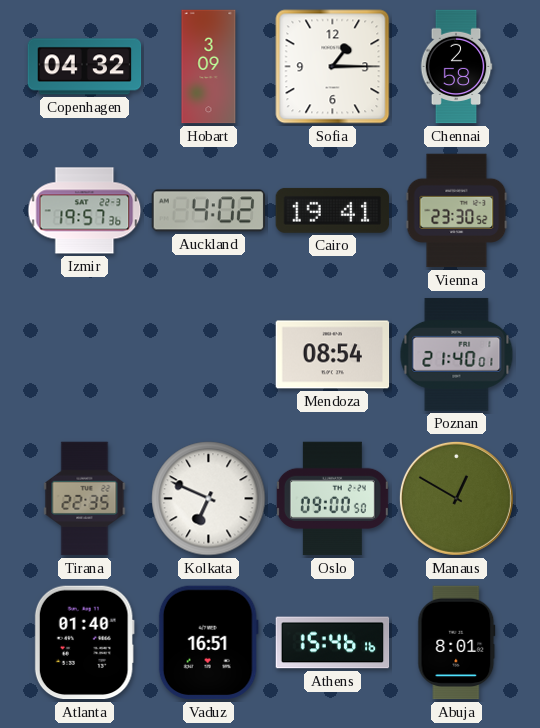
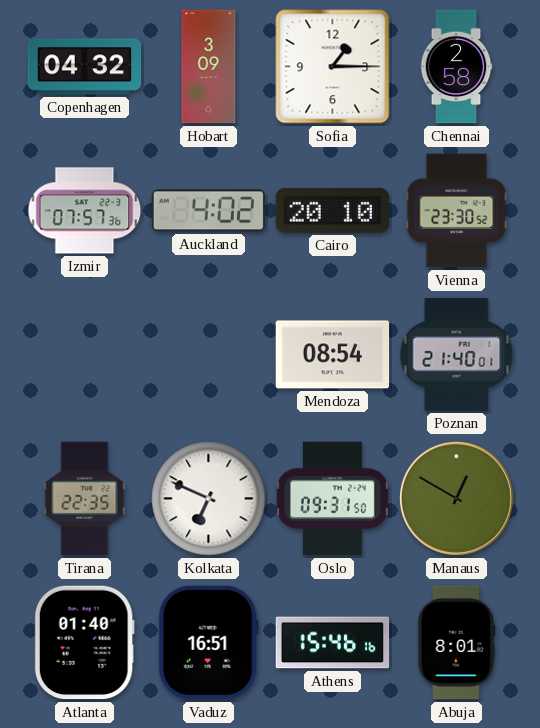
Izmir: 19:57 -> 07:57
Cairo: 19:41 -> 20:10
Oslo: 09:00 -> 09:31
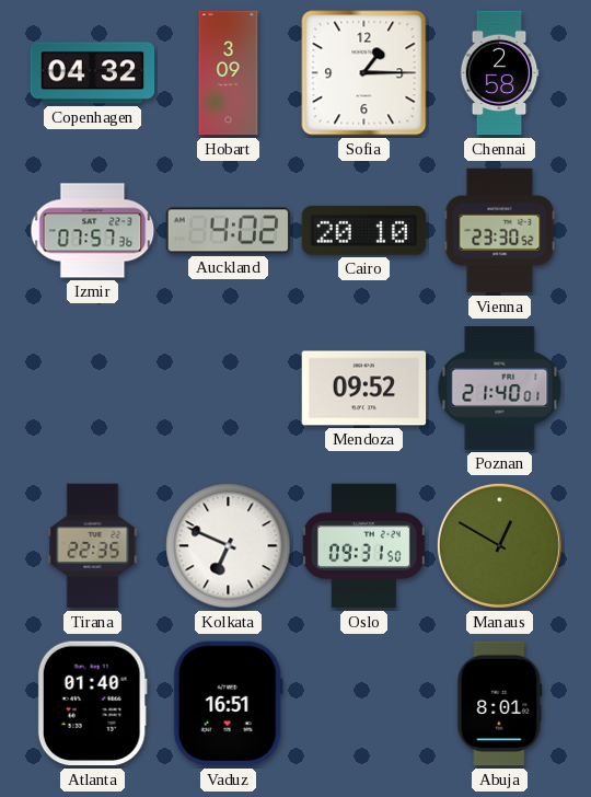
Mendoza: 08:54 -> 09:52
Athens: 15:46 -> none
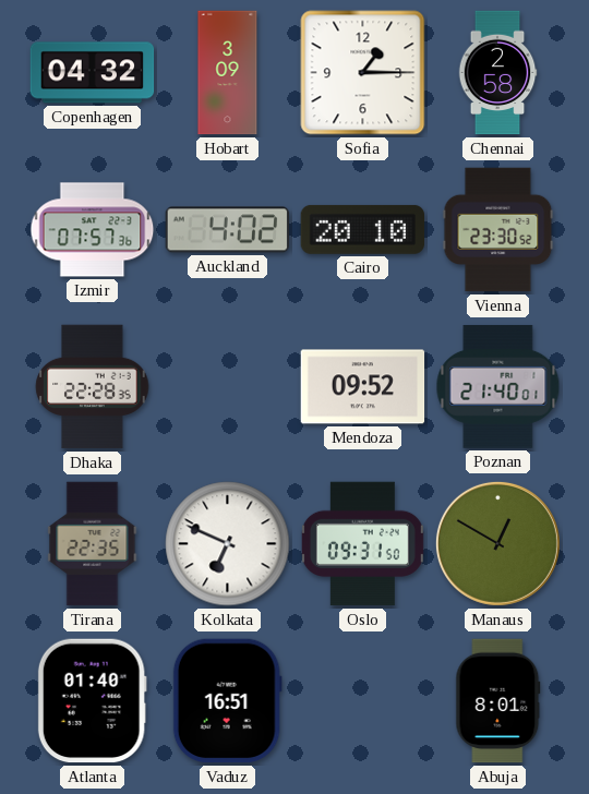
Dhaka: none -> 22:28
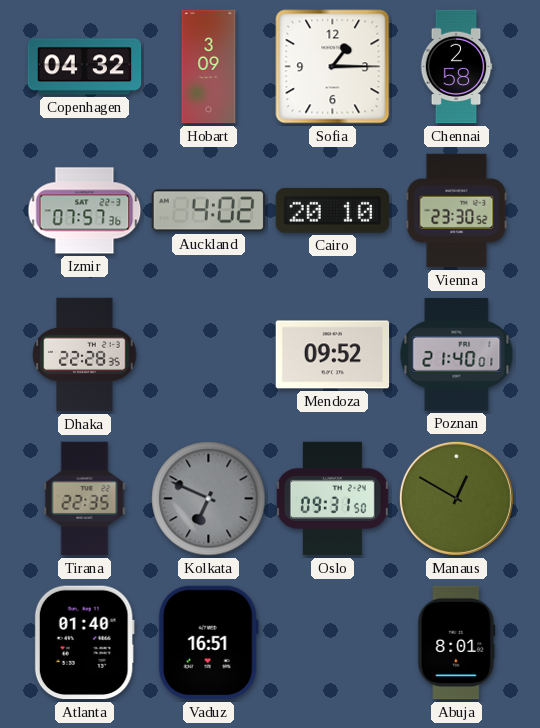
Kolkata dial: white -> grey
